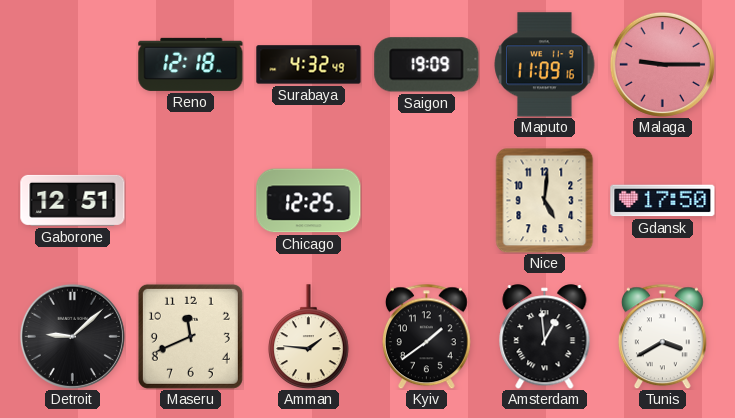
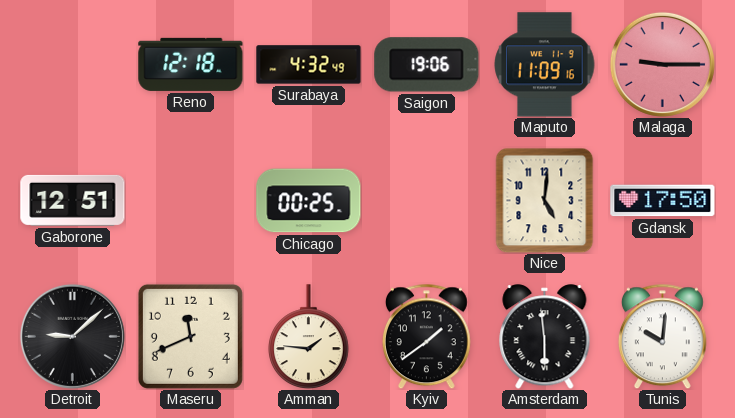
Saigon: 19:09 -> 19:06
Chicago: 12:25 -> 00:25
Amsterdam: 12:59 -> 5:59
Tunis: 3:40 -> 10:01
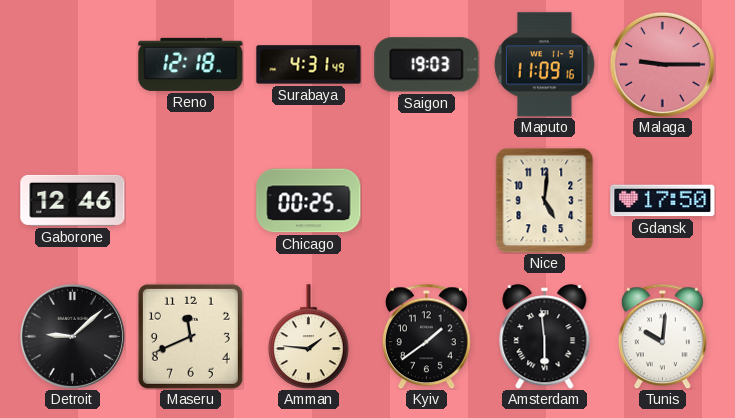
Surabaya: 4:32 -> 4:31
Saigon: 19:06 -> 19:03
Gaborone: 12:51 -> 12:46
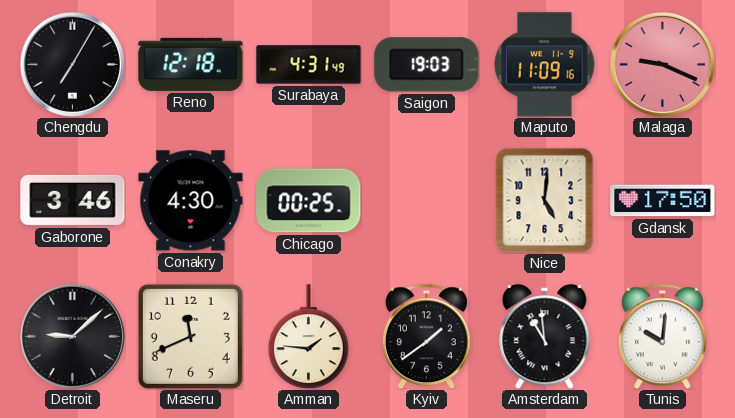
Chengdu: none -> 7:05
Malaga: 9:15 -> 9:19
Gaborone: 12:46 -> 3:46
Conakry: none -> 4:30
Amsterdam: 5:59 -> 10:59
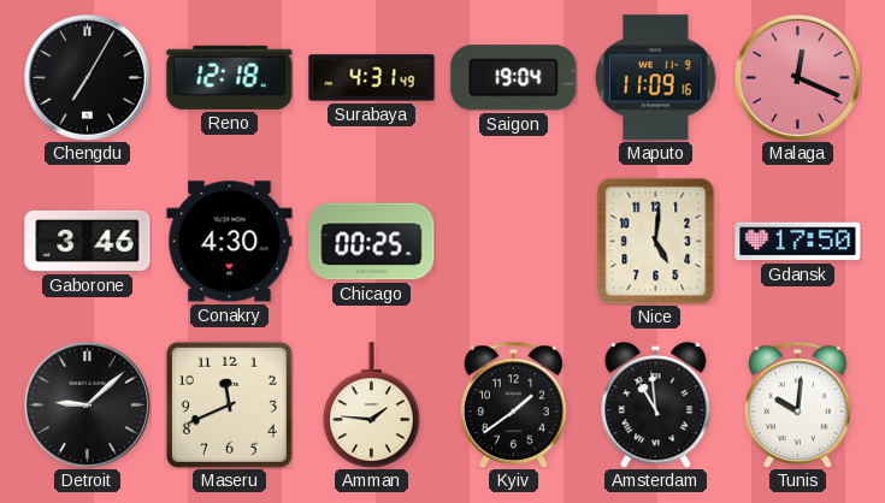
Saigon: 19:03 -> 19:04
Malaga: 9:19 -> 12:19
